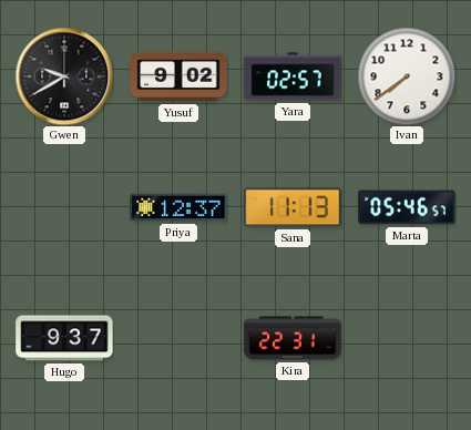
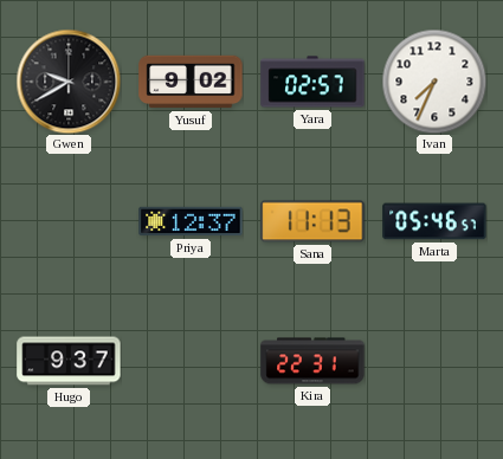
Ivan: 7:39 -> 7:34
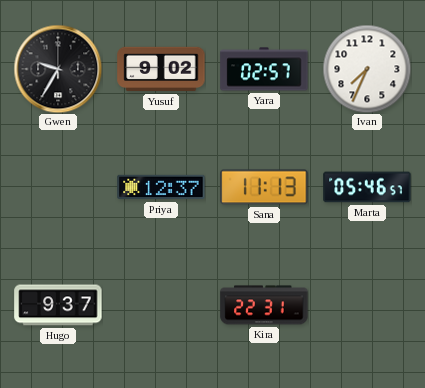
Gwen: 9:40 -> 9:35
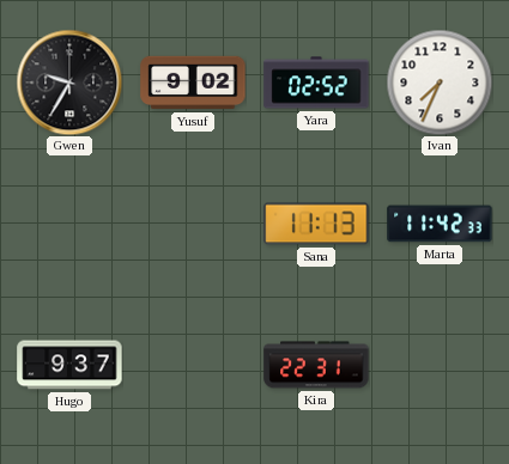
Yara: 02:57 -> 02:52
Priya: 12:37 -> none
Marta: 05:46 -> 11:42
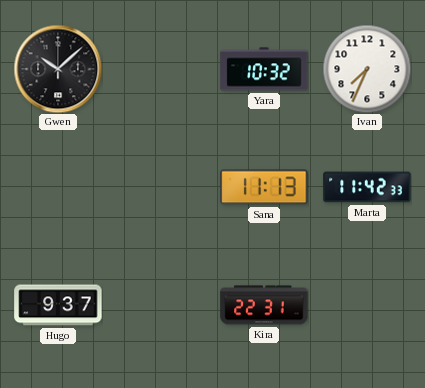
Gwen: 9:35 -> 10:08
Yusuf: 9:02 -> none
Yara: 02:52 -> 10:32
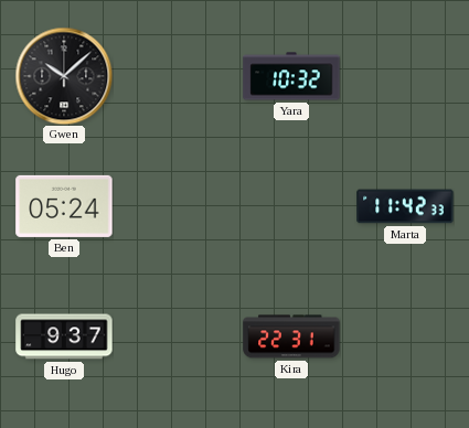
Ivan: 7:34 -> none
Ben: none -> 05:24
Sana: 11:13 -> none
